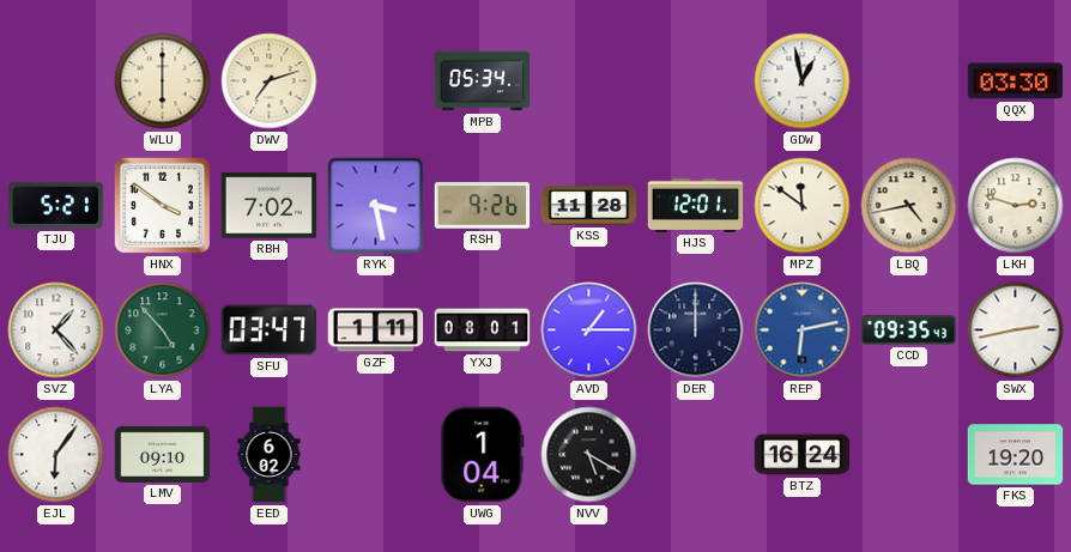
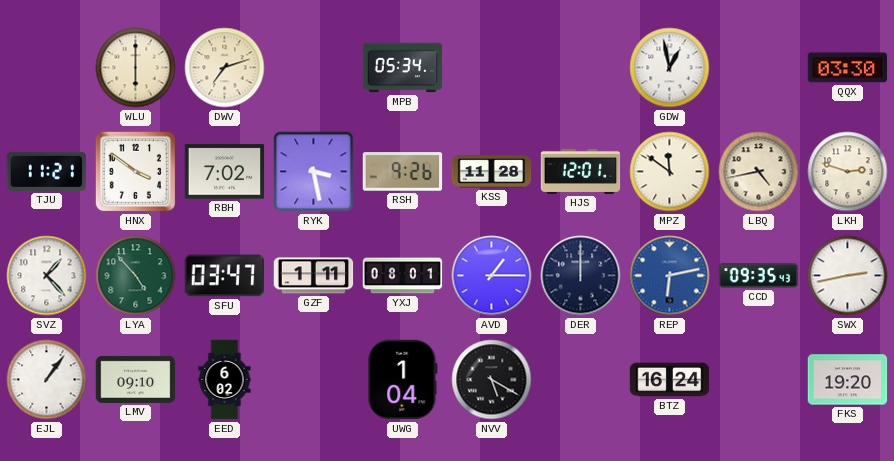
TJU: 5:21 -> 11:21
EJL: 6:06 -> 1:06
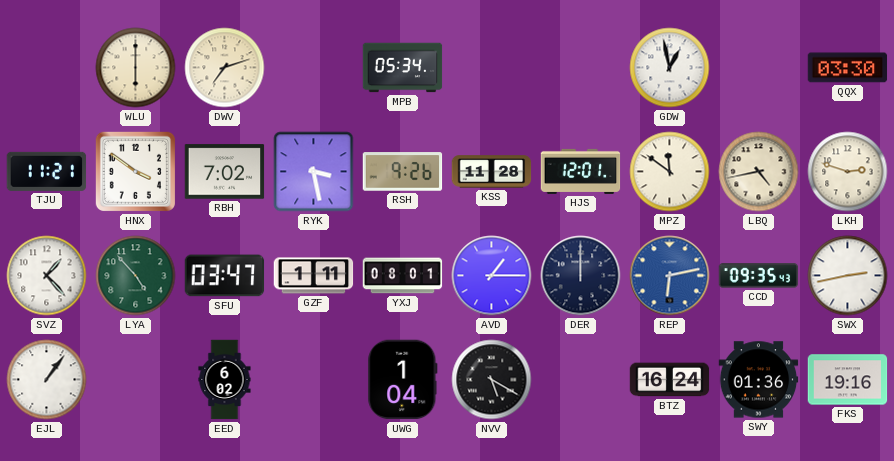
LMV: 09:10 -> none
SWY: none -> 01:36
FKS: 19:20 -> 19:16
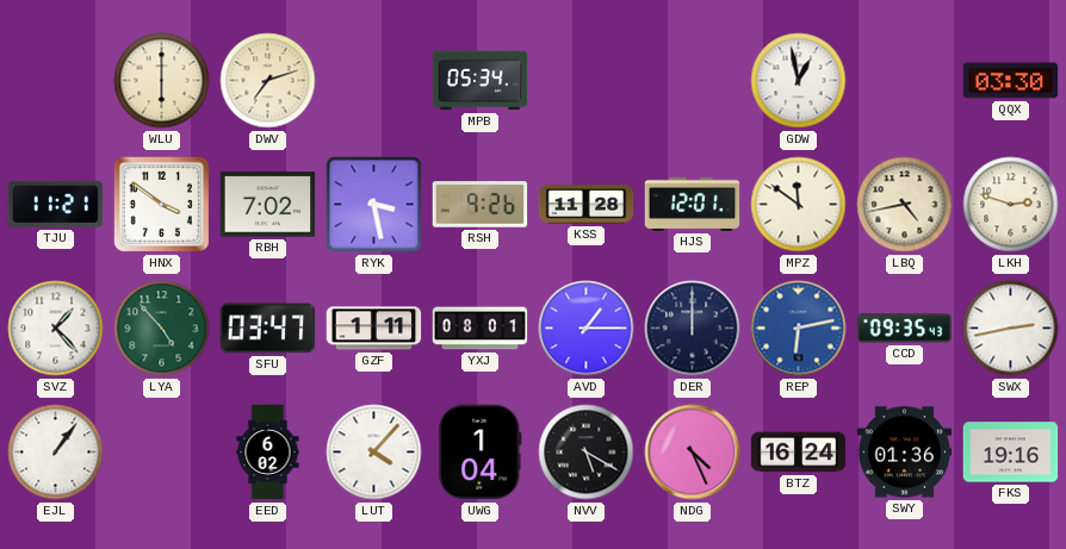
LUT: none -> 4:07
NDG: none -> 4:26
